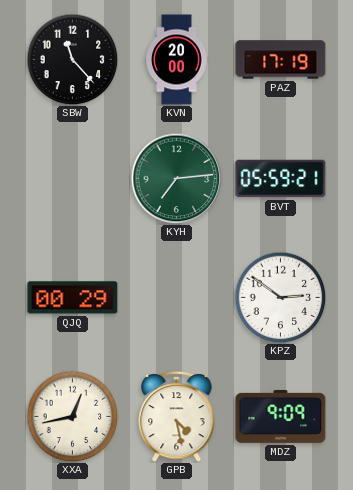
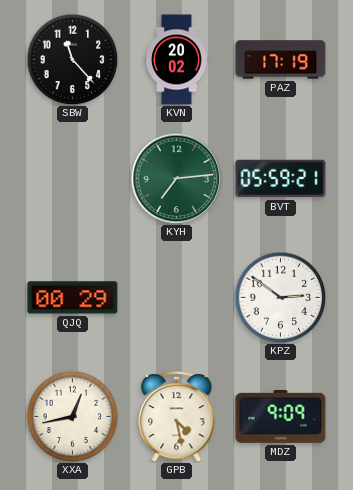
KVN: 20:00 -> 20:02
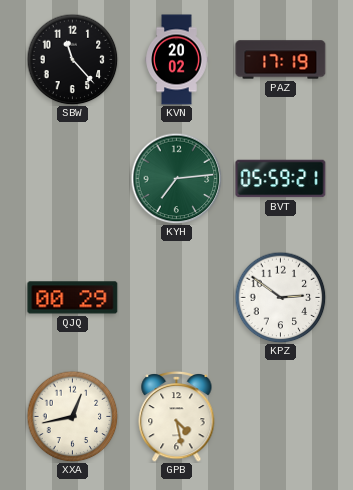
MDZ: 9:09 -> none
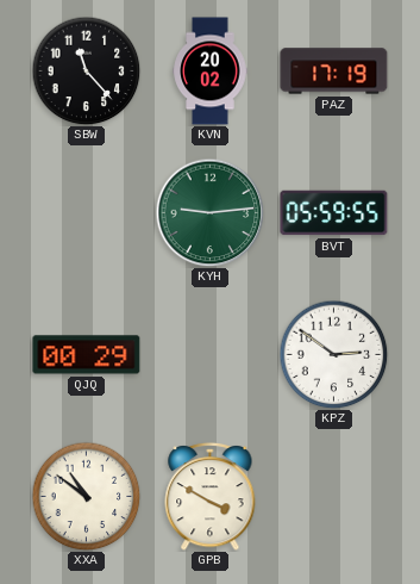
KYH: 7:14 -> 9:14
BVT: 05:59:21 -> 05:59:55
XXA: 12:43 -> 10:51
GPB: 4:28 -> 3:50
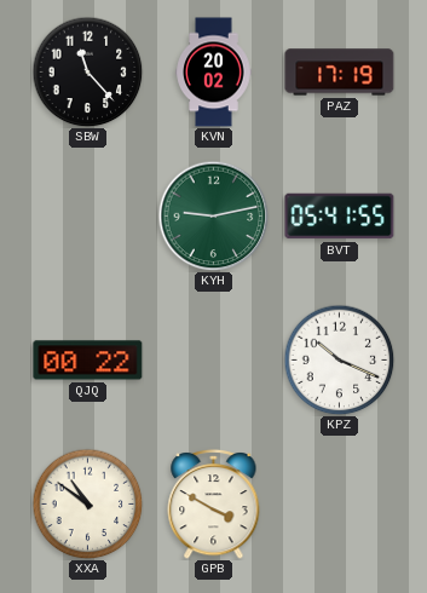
KYH: 9:14 -> 9:13
BVT: 05:59 -> 05:41
QJQ: 00:29 -> 00:22
KPZ: 2:51 -> 10:19
